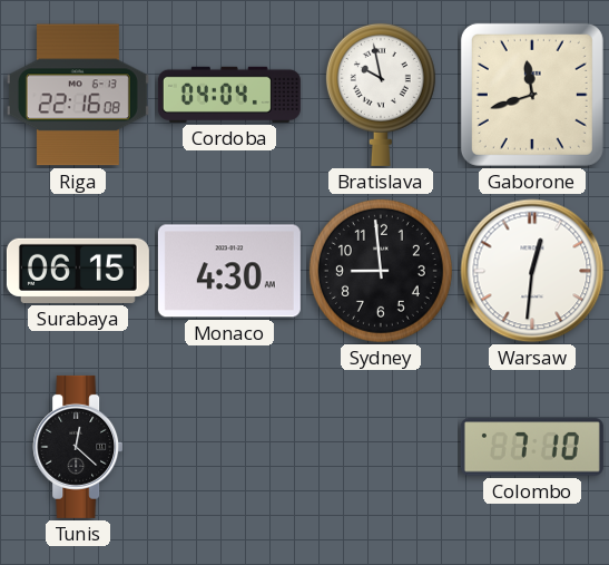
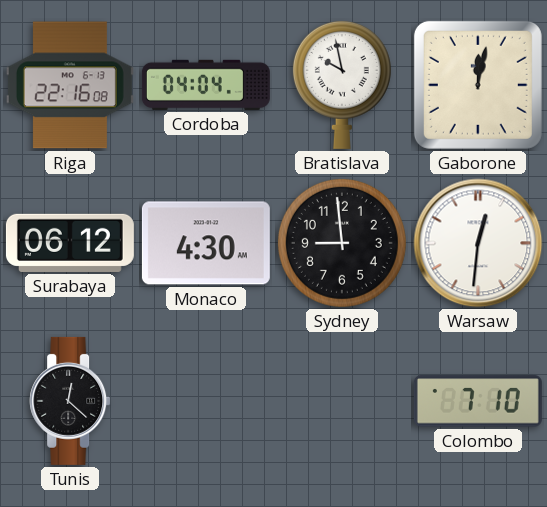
Gaborone: 11:42 -> 12:02
Surabaya: 06:15 -> 06:12
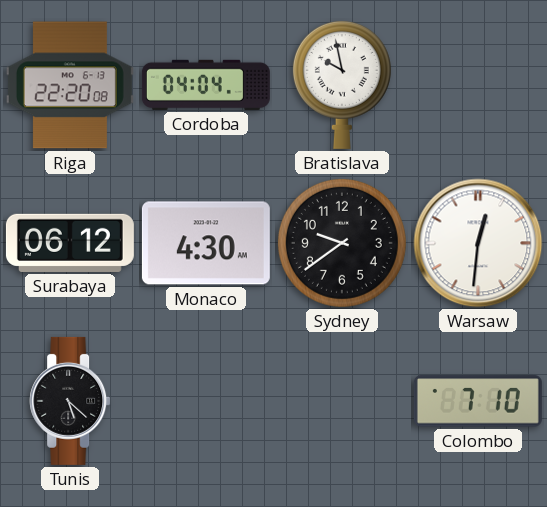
Riga: 22:16 -> 22:20
Gaborone: 12:02 -> none
Sydney: 8:59 -> 9:39
Tunis: 12:22 -> 5:22
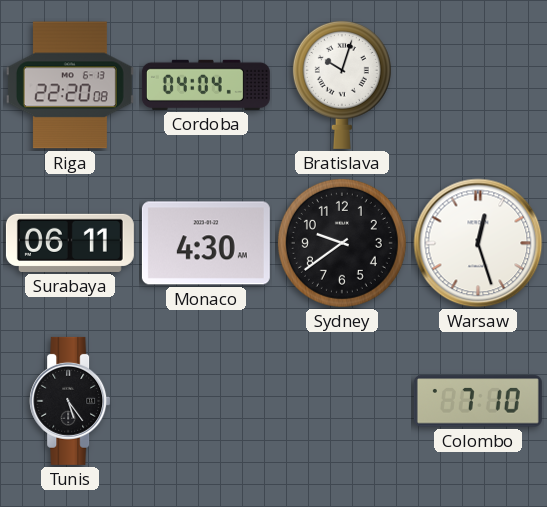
Bratislava: 9:58 -> 10:03
Surabaya: 06:12 -> 06:11
Warsaw: 12:31 -> 12:27
Tunis: 5:22 -> 5:24
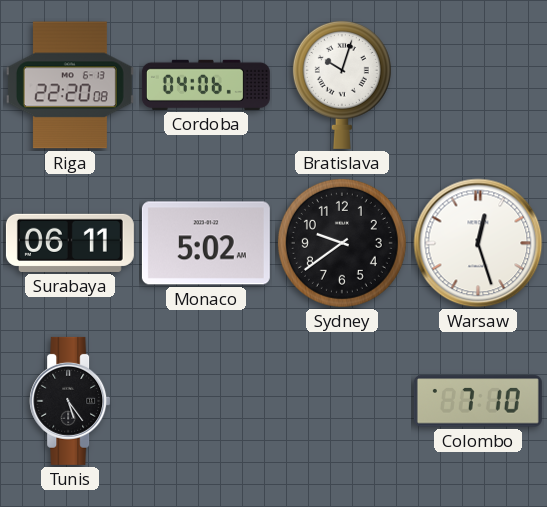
Cordoba: 04:04 -> 04:06
Monaco: 4:30 -> 5:02
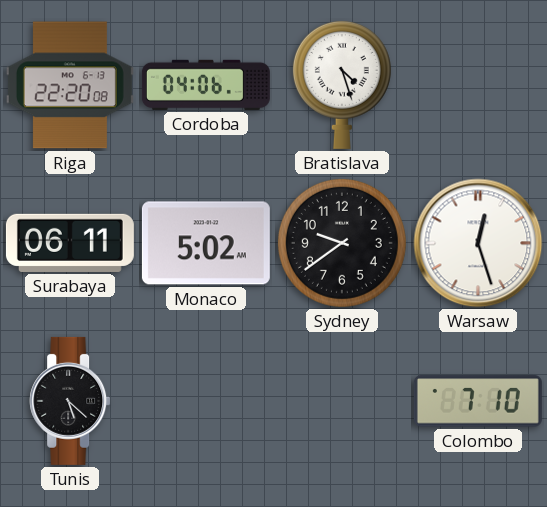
Bratislava: 10:03 -> 4:27
Tunis: 5:24 -> 5:22
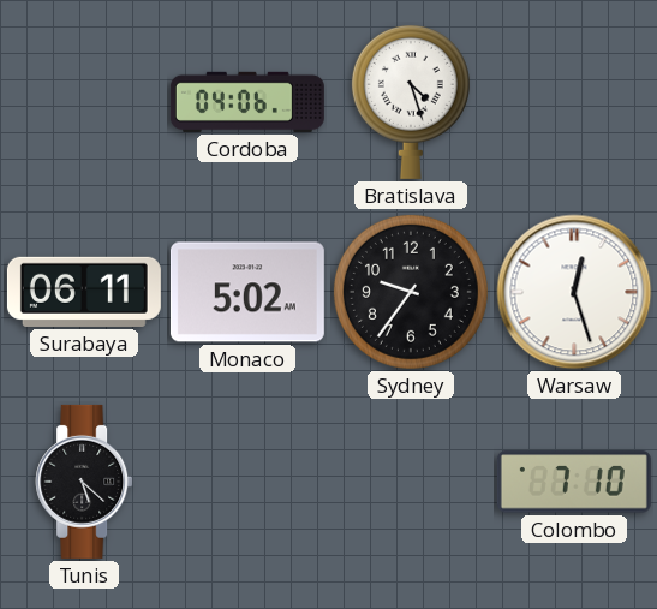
Riga: 22:20 -> none
Sydney: 9:39 -> 9:36
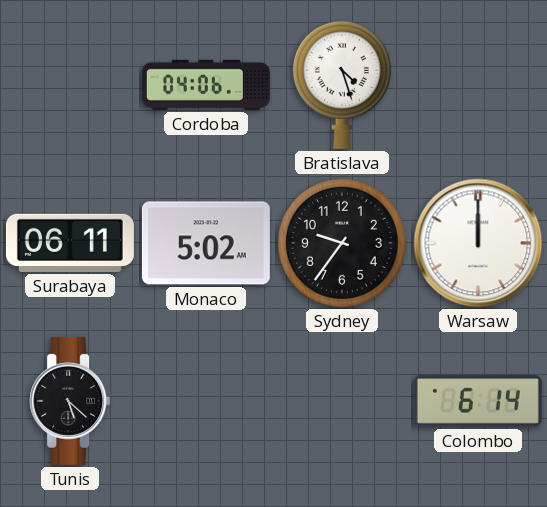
Warsaw: 12:27 -> 12:00
Colombo: 7:10 -> 6:14
